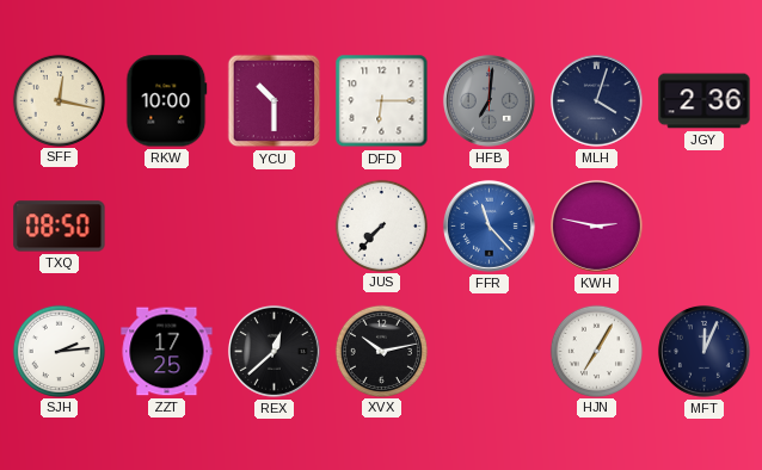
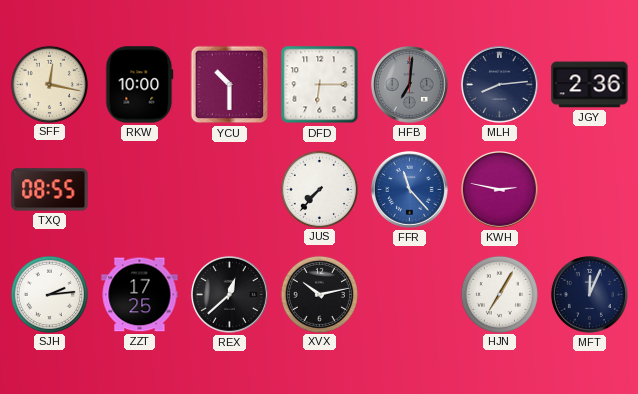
MLH: 4:03 -> 8:14
TXQ: 08:50 -> 08:55
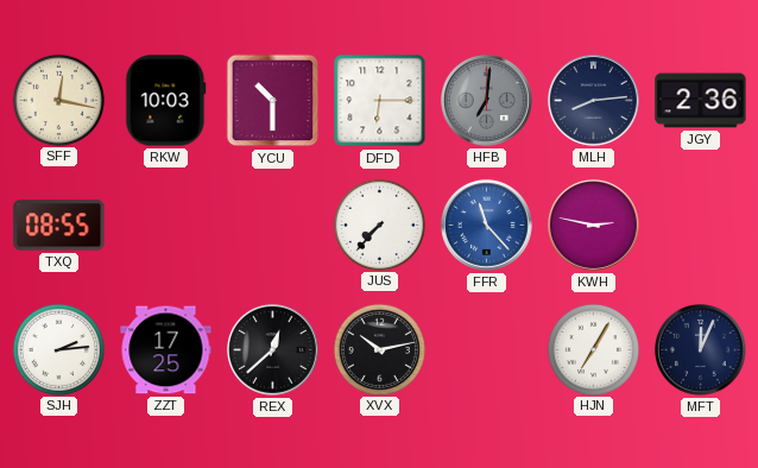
RKW: 10:00 -> 10:03
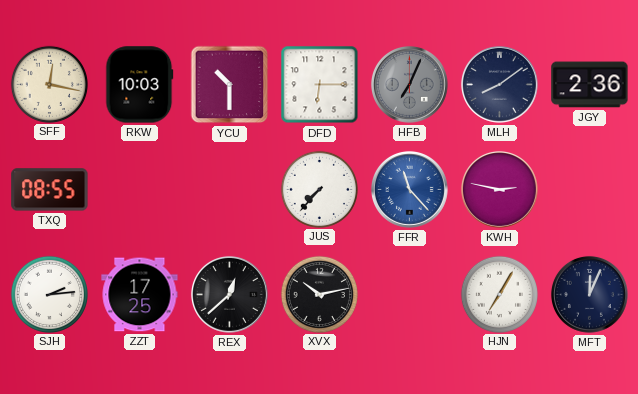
HFB: 7:01 -> 7:04
MLH: 8:14 -> 8:09
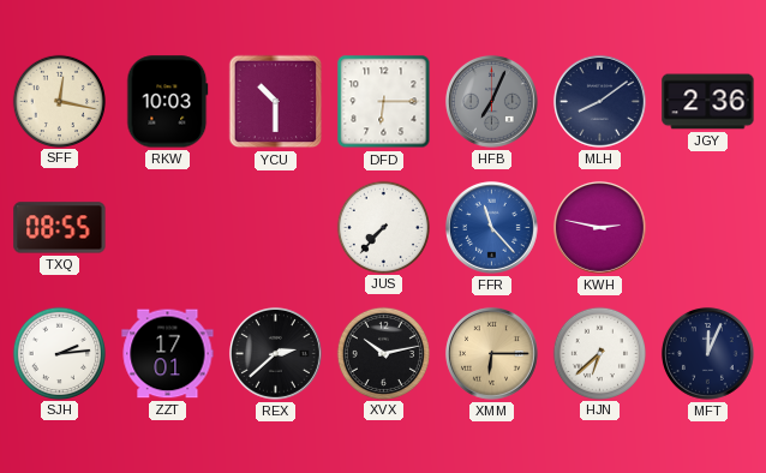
ZZT: 17:25 -> 17:01
REX: 12:38 -> 2:38
XMM: none -> 6:15
HJN: 7:05 -> 6:38
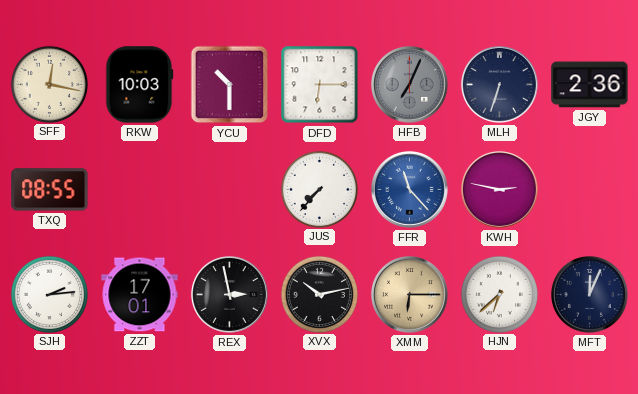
MLH: 8:09 -> 6:33
REX: 2:38 -> 2:58
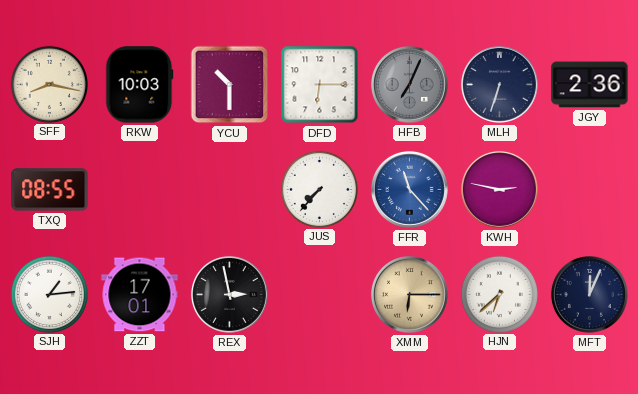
SFF: 12:17 -> 8:17
SJH: 2:14 -> 1:14
XVX: 10:13 -> none
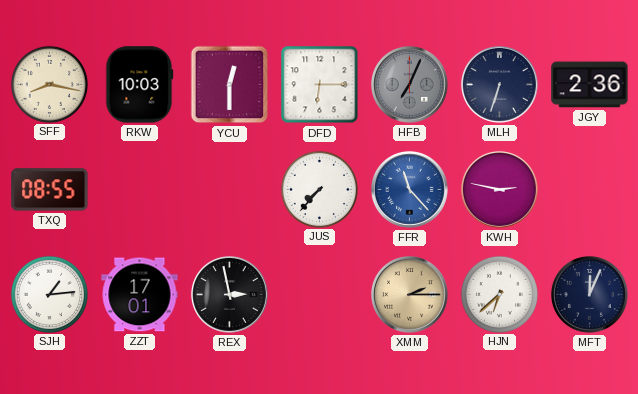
YCU: 10:30 -> 12:30
XMM: 6:15 -> 2:15
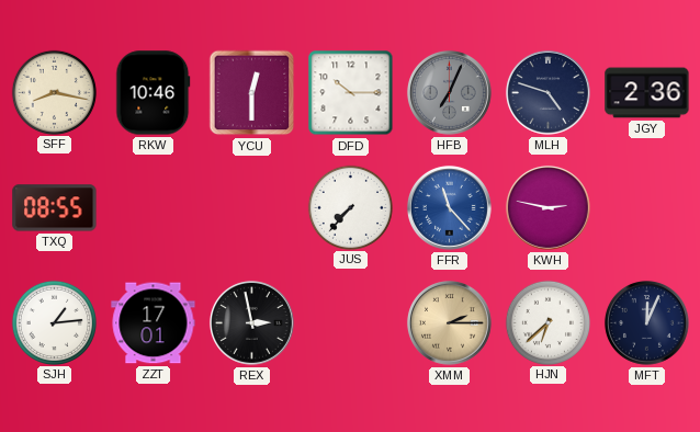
RKW: 10:03 -> 10:46
DFD: 6:15 -> 10:15
MLH: 6:33 -> 4:48
